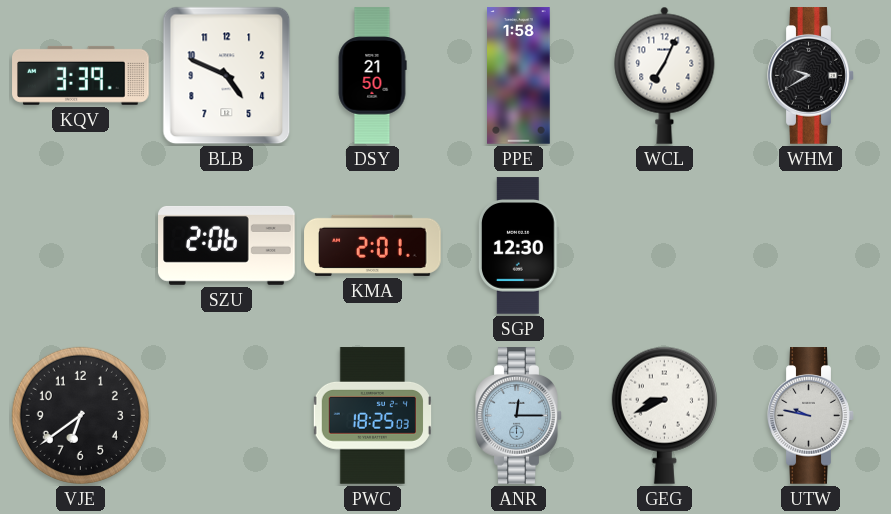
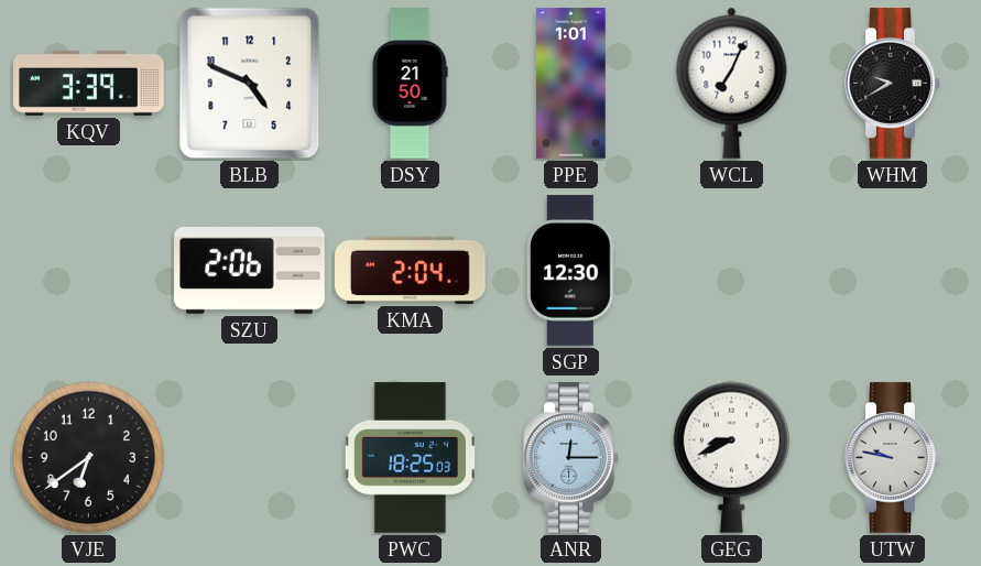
PPE: 1:58 -> 1:01
KMA: 2:01 -> 2:04
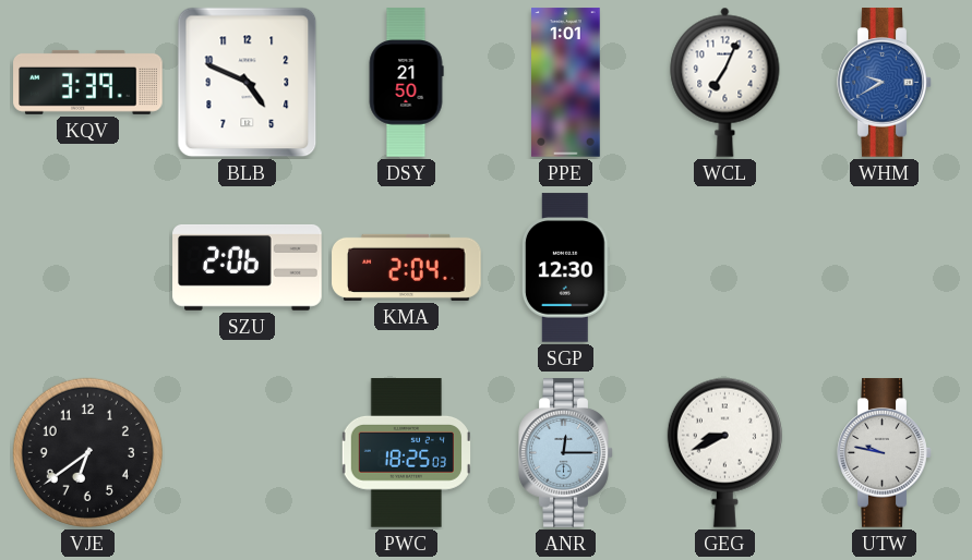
WHM dial: black -> blue
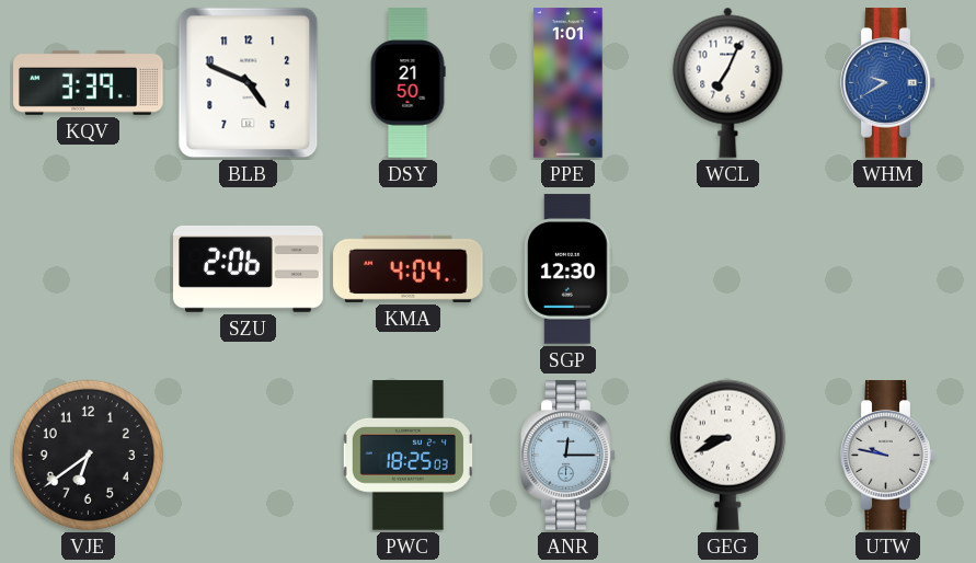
KMA: 2:04 -> 4:04
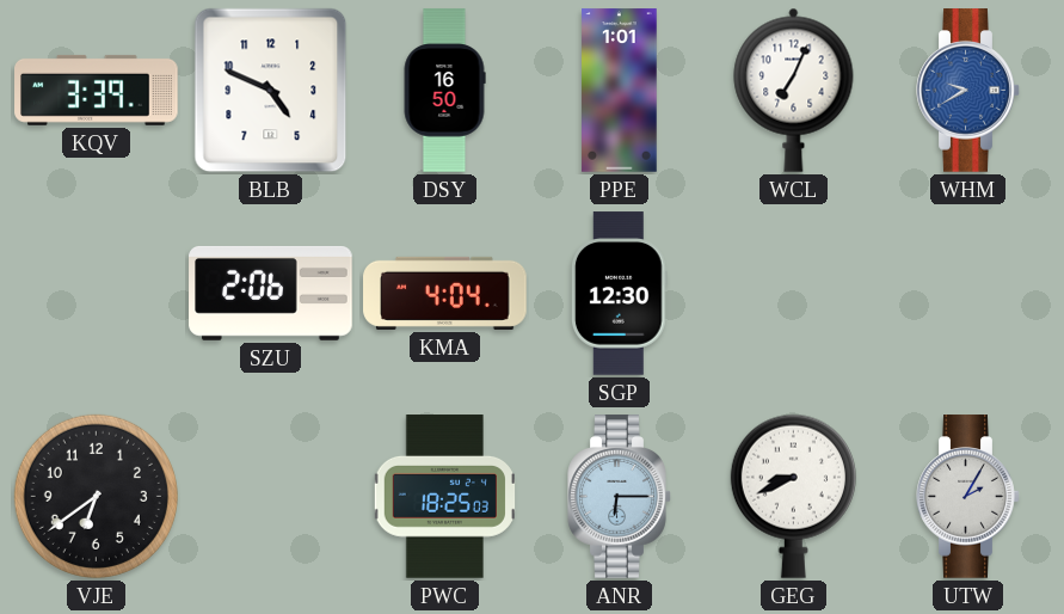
DSY: 21:50 -> 16:50
ANR: 12:15 -> 6:15
UTW: 9:47 -> 2:05
